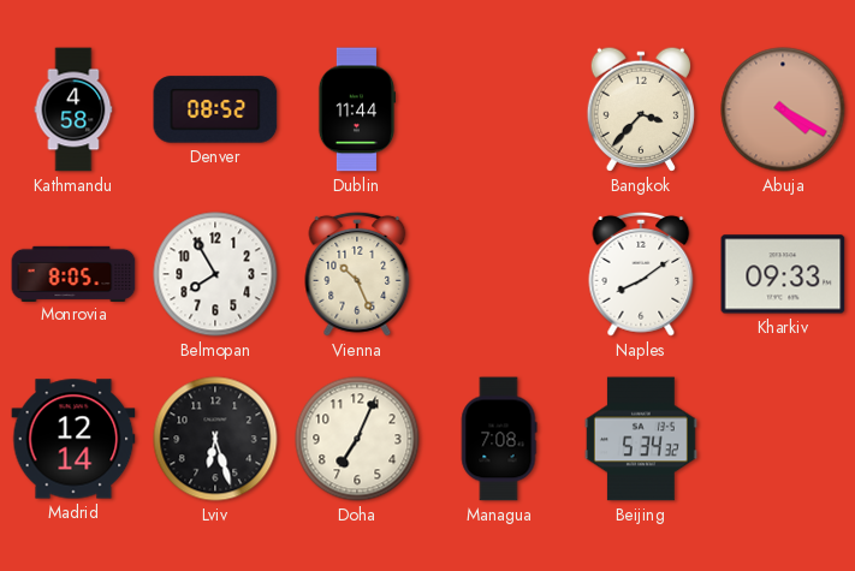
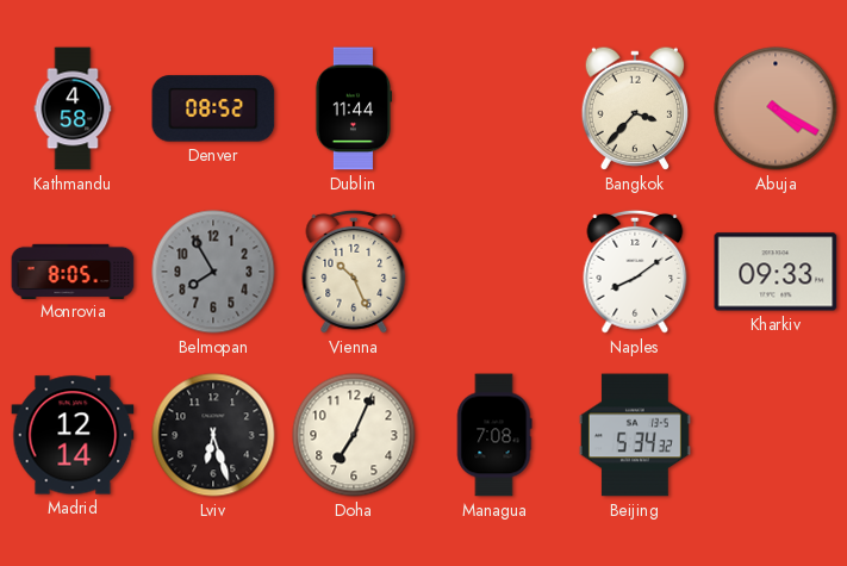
Belmopan dial: white -> grey
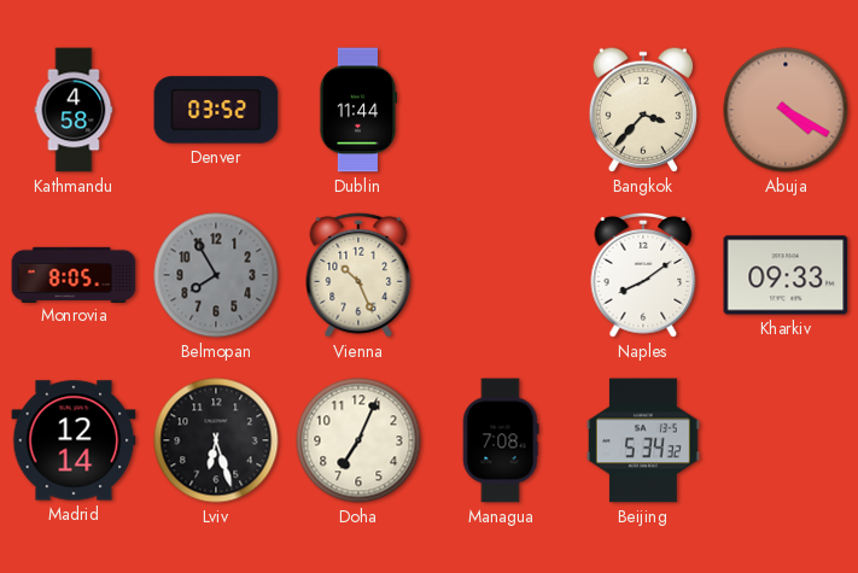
Denver: 08:52 -> 03:52
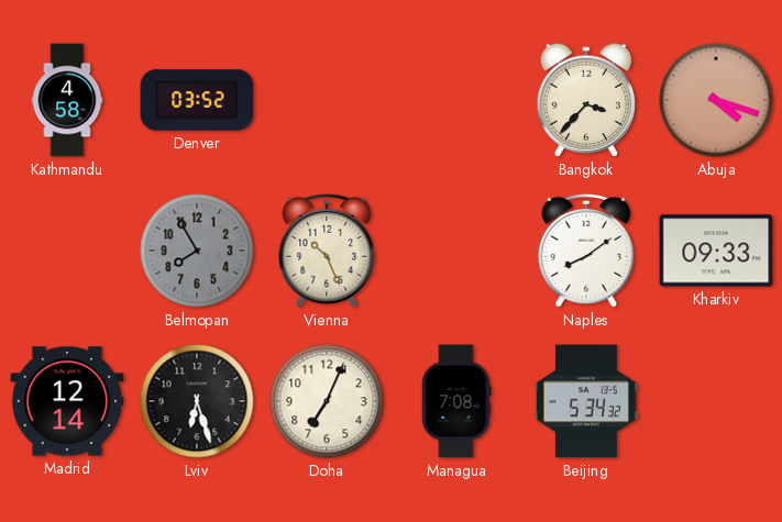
Dublin: 11:44 -> none
Abuja: 4:20 -> 4:18
Monrovia: 8:05 -> none
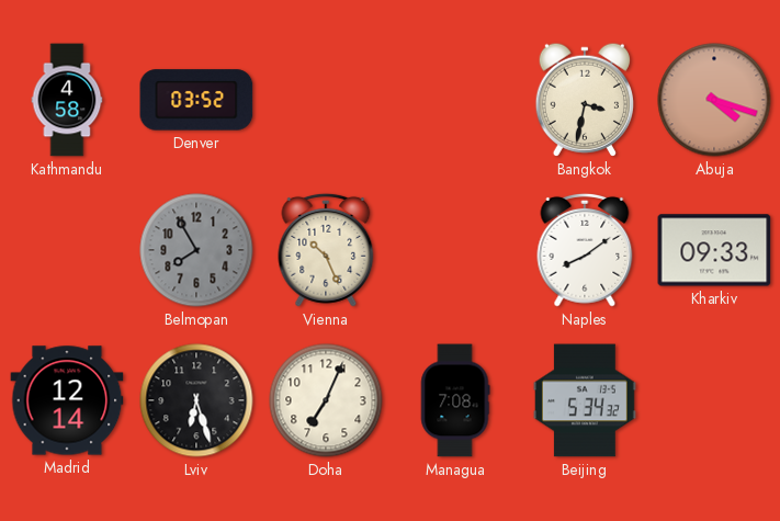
Bangkok: 3:37 -> 3:32
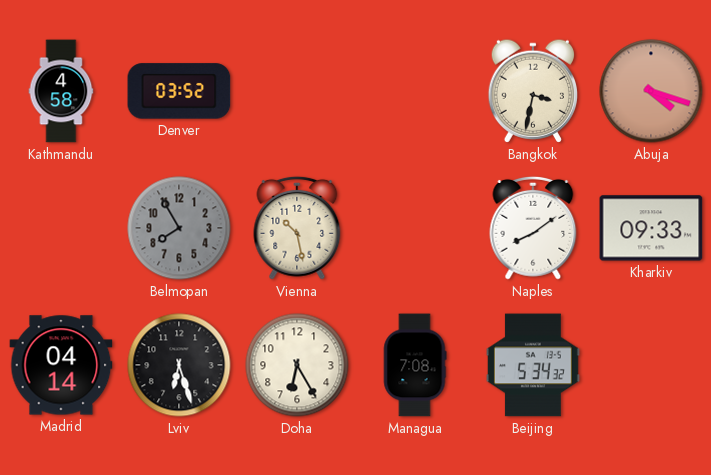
Vienna: 10:26 -> 10:28
Madrid: 12:14 -> 04:14
Doha: 7:04 -> 6:25
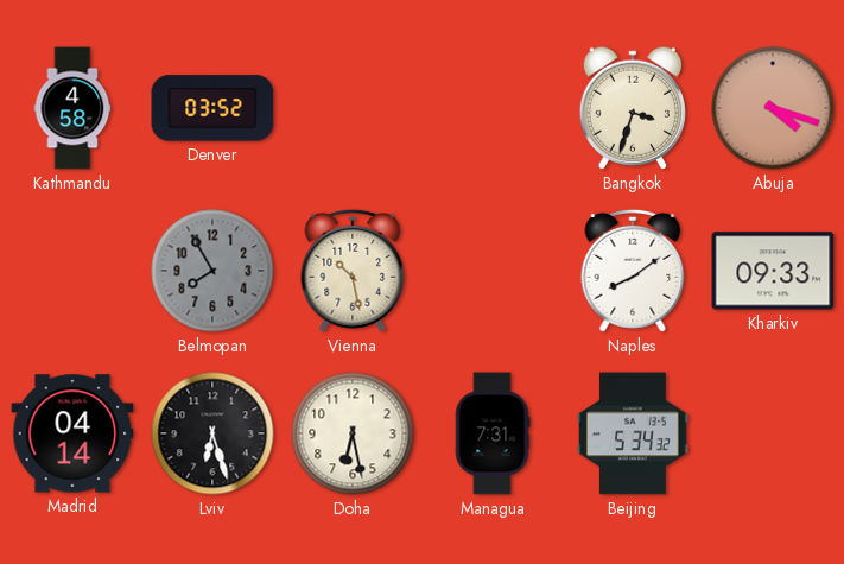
Bangkok: 3:32 -> 3:33
Doha: 6:25 -> 6:28
Managua: 7:08 -> 7:31
